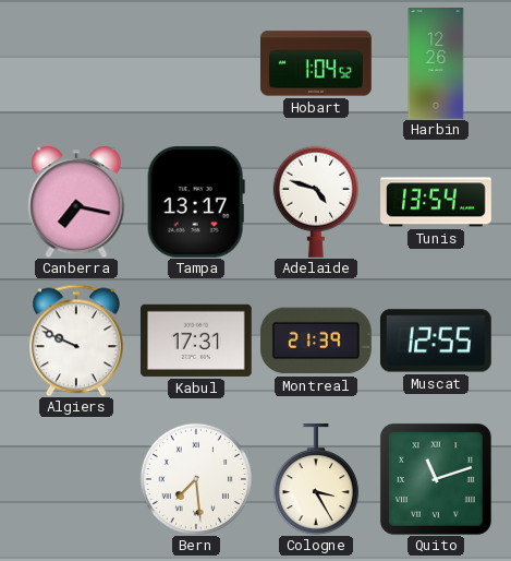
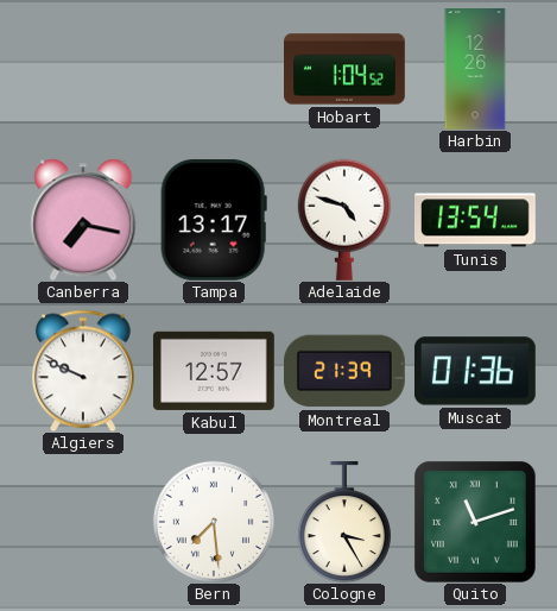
Kabul: 17:31 -> 12:57
Muscat: 12:55 -> 01:36
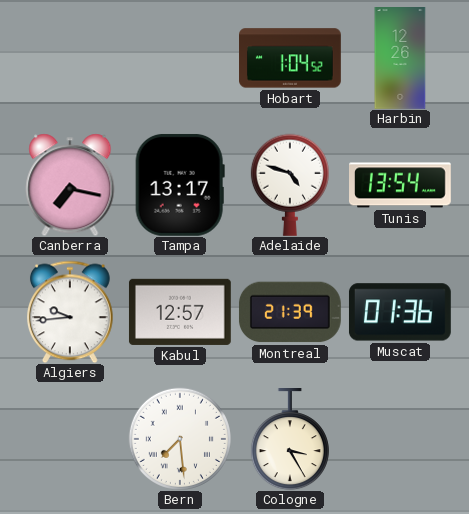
Algiers: 9:49 -> 9:44
Quito: 11:12 -> none
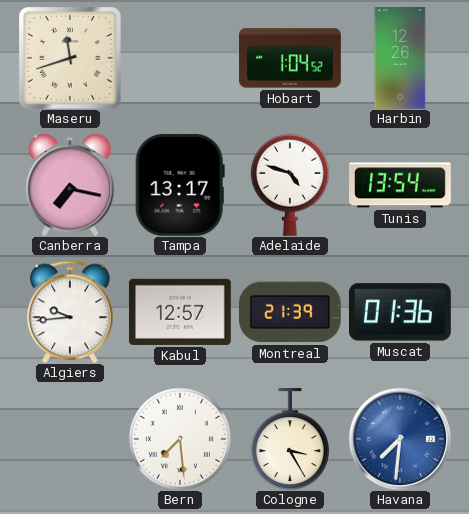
Maseru: none -> 11:42
Havana: none -> 7:31
